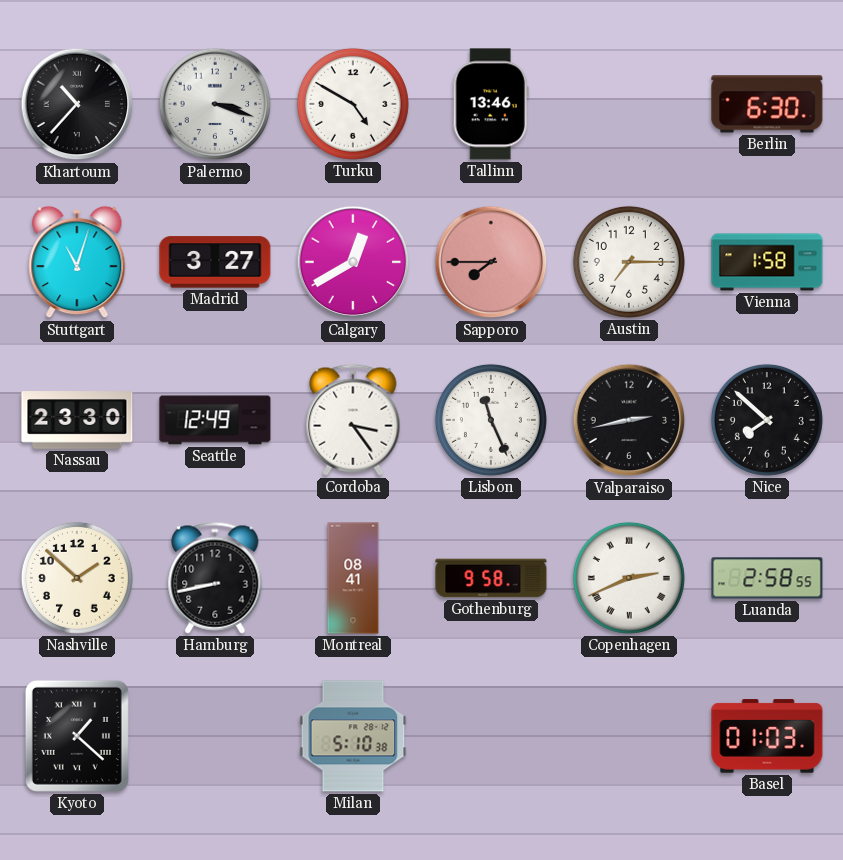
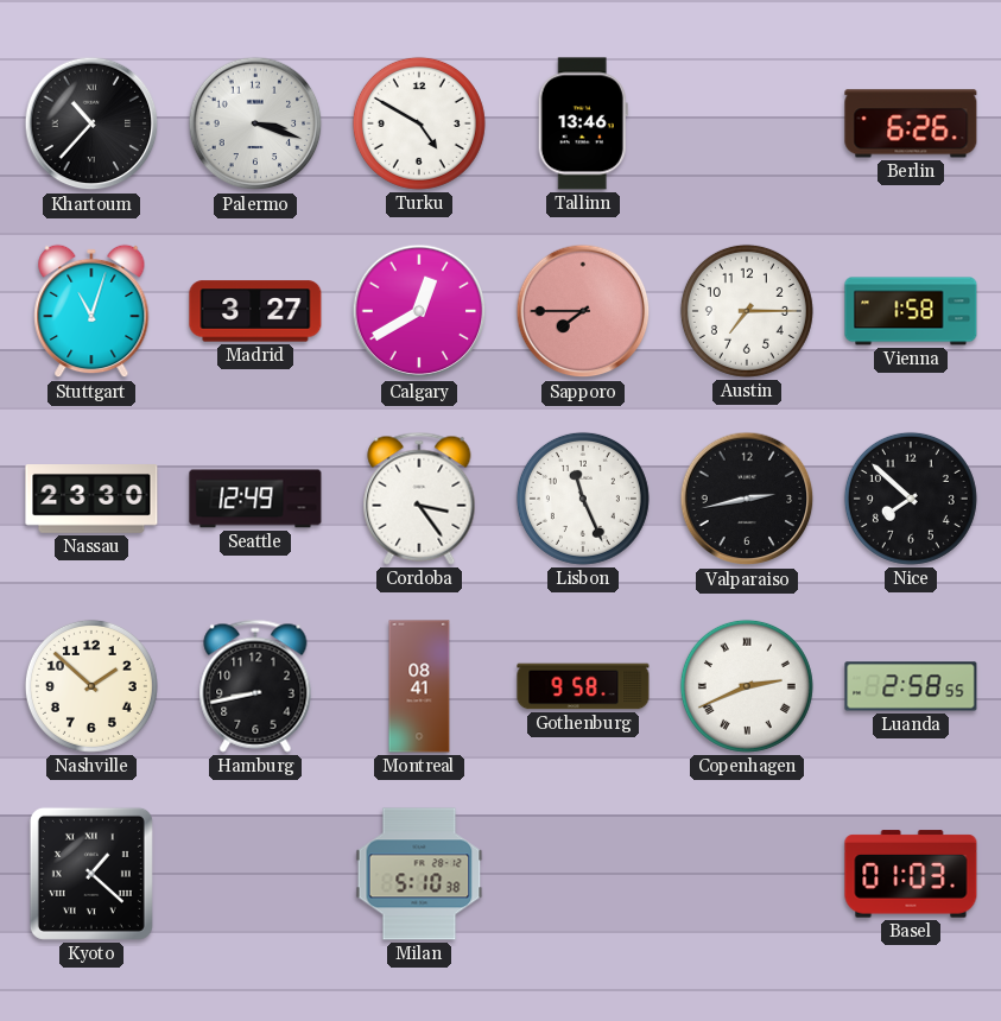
Berlin: 6:30 -> 6:26
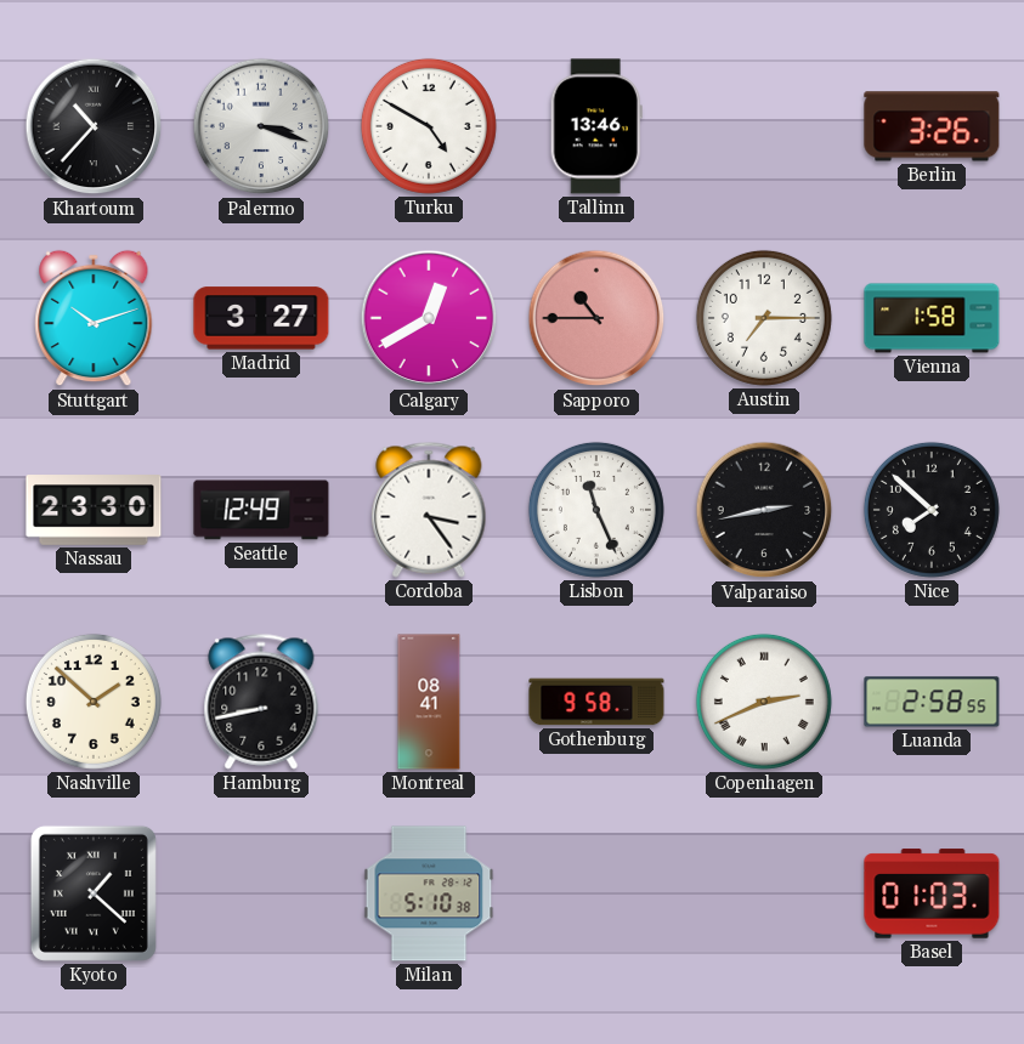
Berlin: 6:26 -> 3:26
Stuttgart: 11:03 -> 10:12
Sapporo: 7:45 -> 10:45
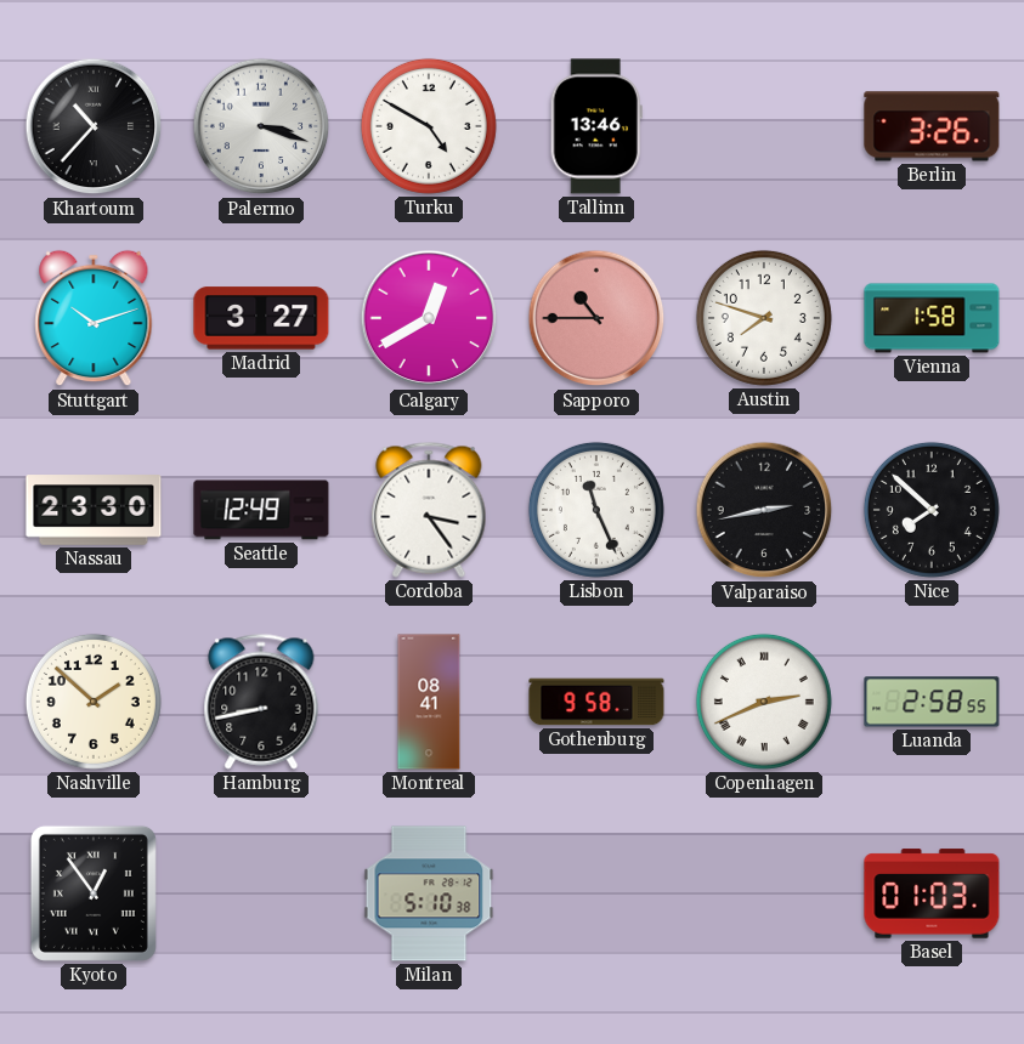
Austin: 7:15 -> 7:48
Kyoto: 1:22 -> 12:54
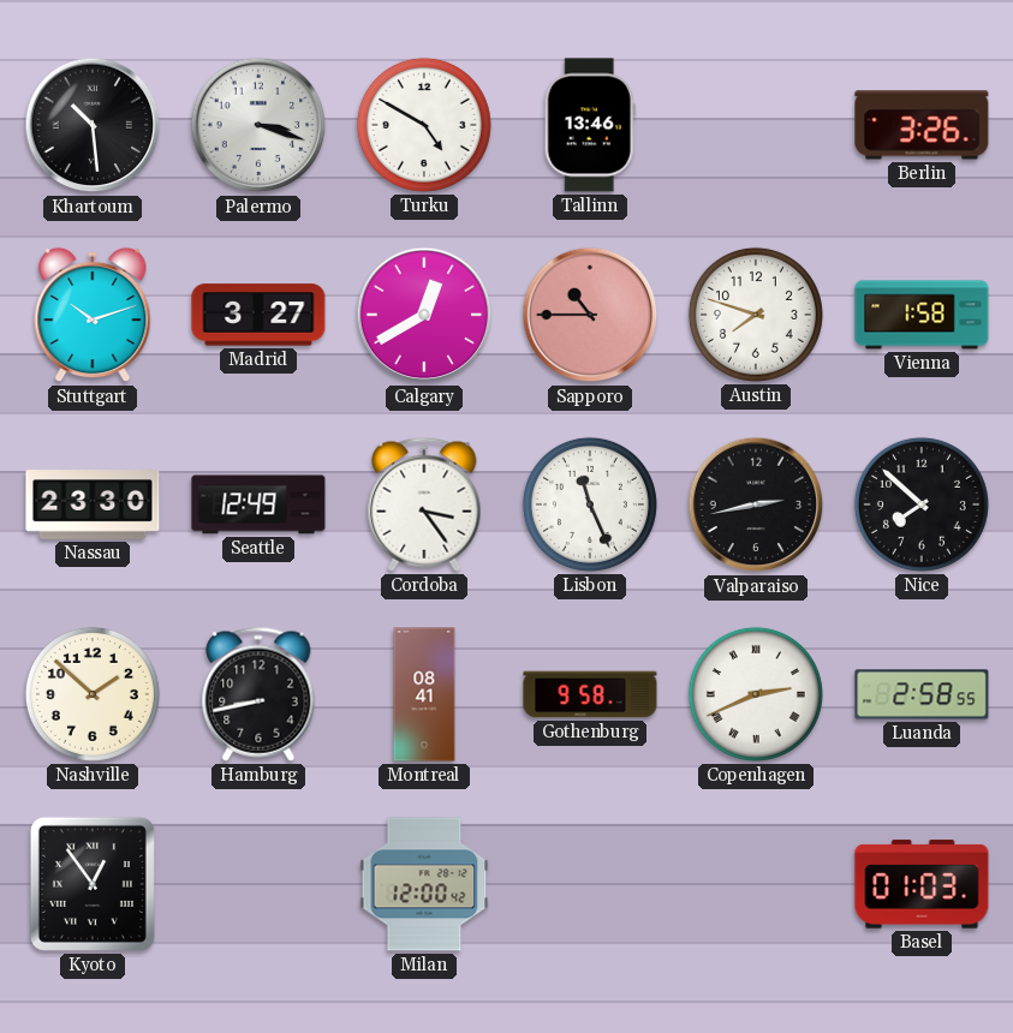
Khartoum: 10:37 -> 10:29
Milan: 5:10 -> 12:00
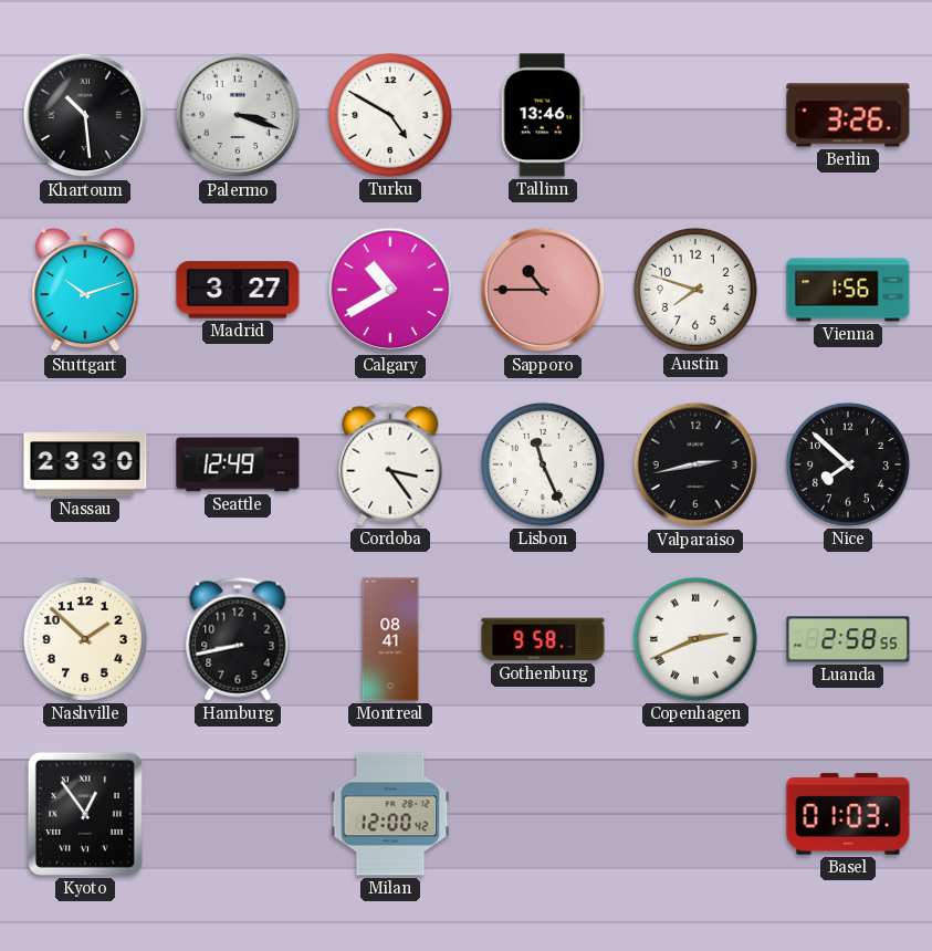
Calgary: 12:40 -> 10:40
Vienna: 1:58 -> 1:56
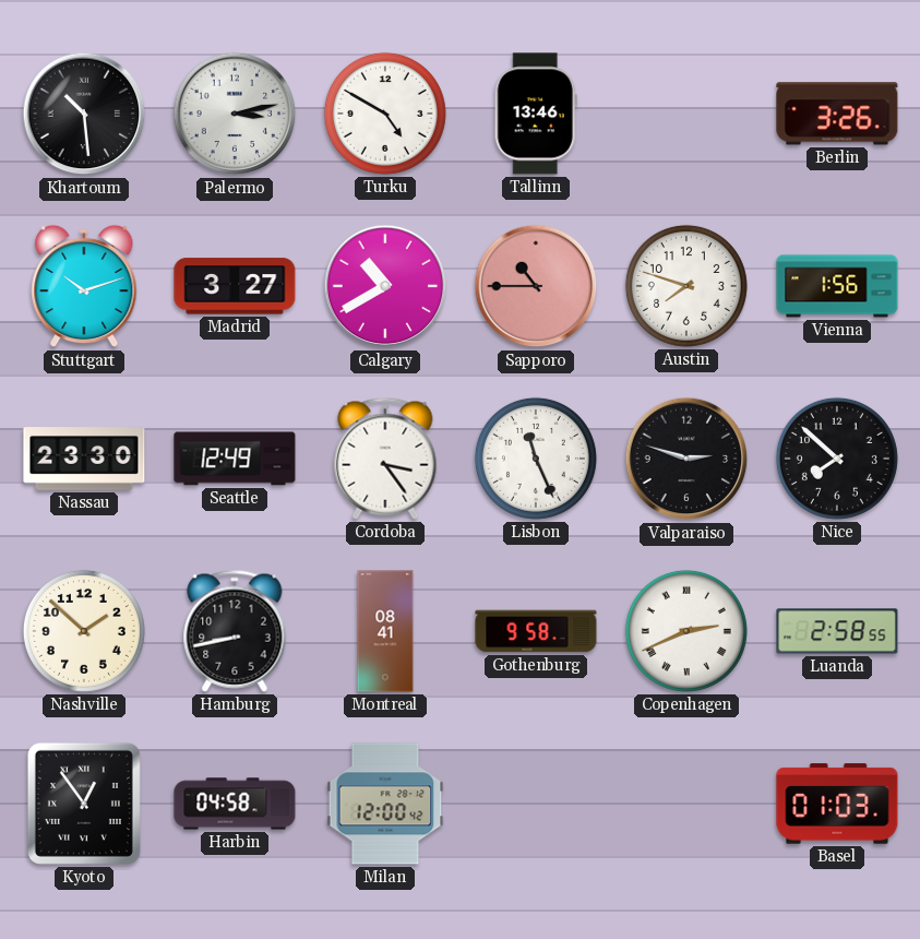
Palermo: 3:18 -> 3:13
Valparaiso: 2:43 -> 2:48
Harbin: none -> 04:58
